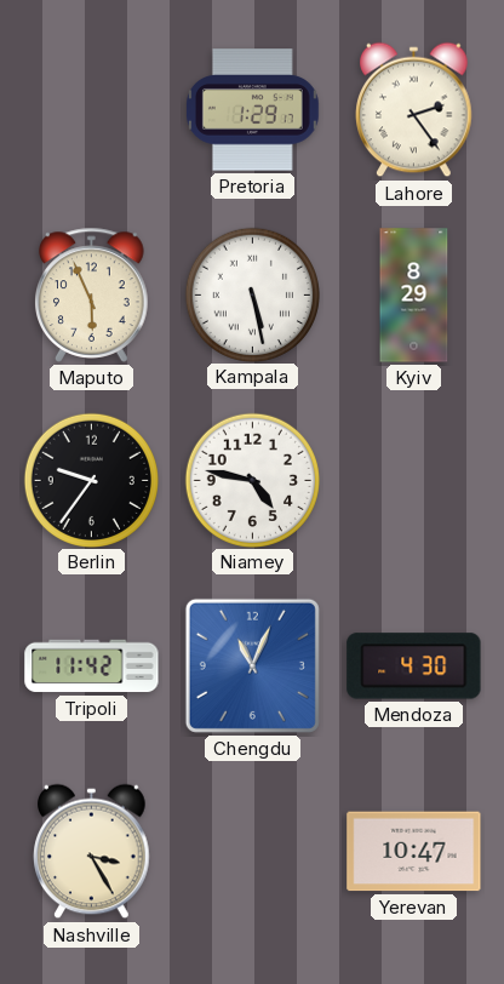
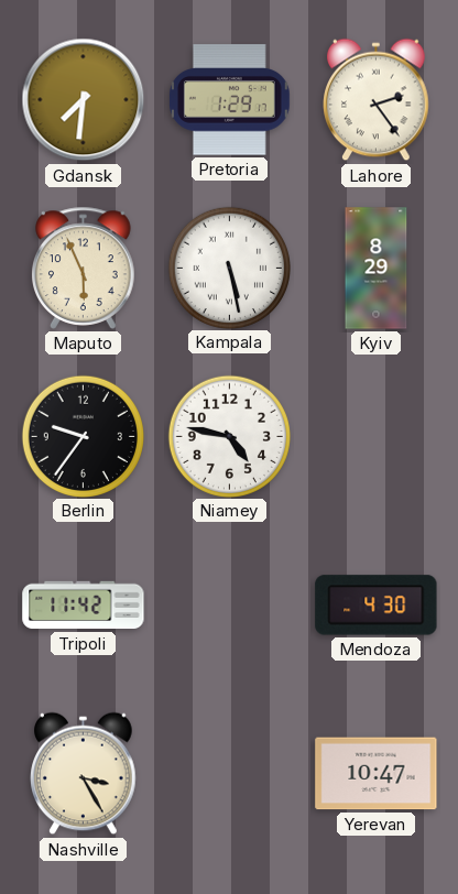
Gdansk: none -> 7:31
Chengdu: 11:04 -> none
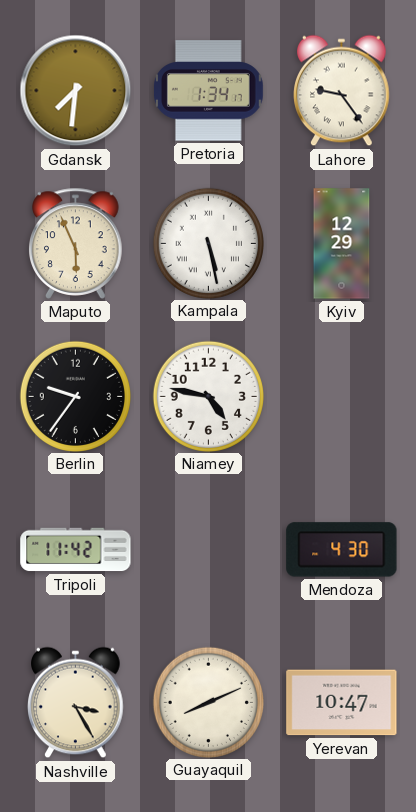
Pretoria: 1:29 -> 1:34
Lahore: 2:24 -> 9:24
Kyiv: 8:29 -> 12:29
Guayaquil: none -> 8:11
